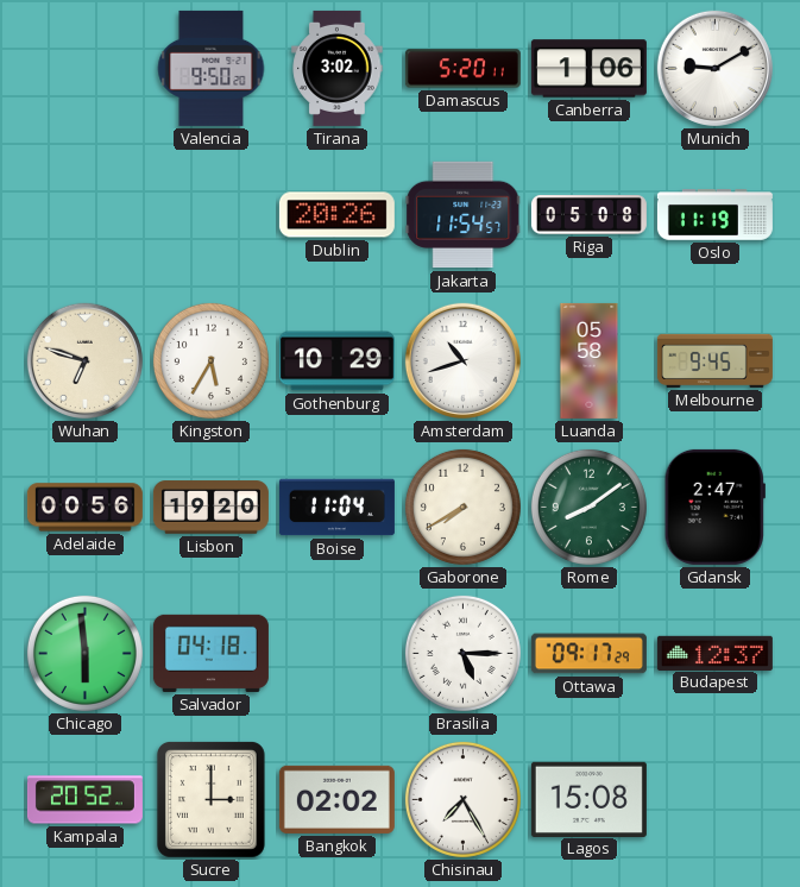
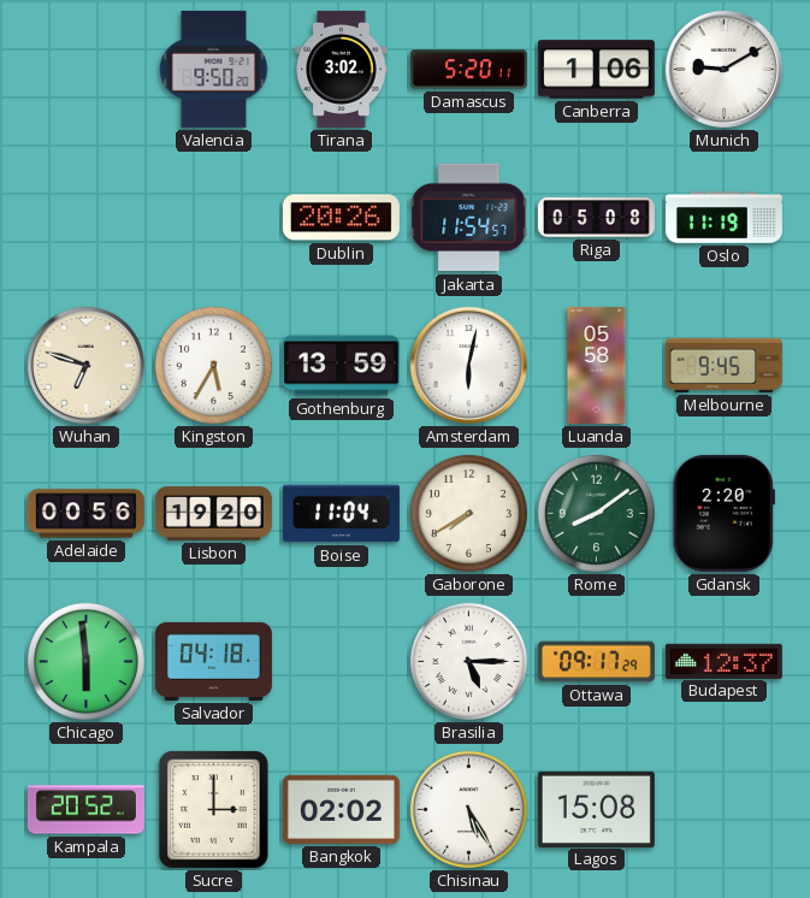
Gothenburg: 10:29 -> 13:59
Amsterdam: 10:42 -> 6:02
Gdansk: 2:47 -> 2:20
Chisinau: 7:25 -> 5:25
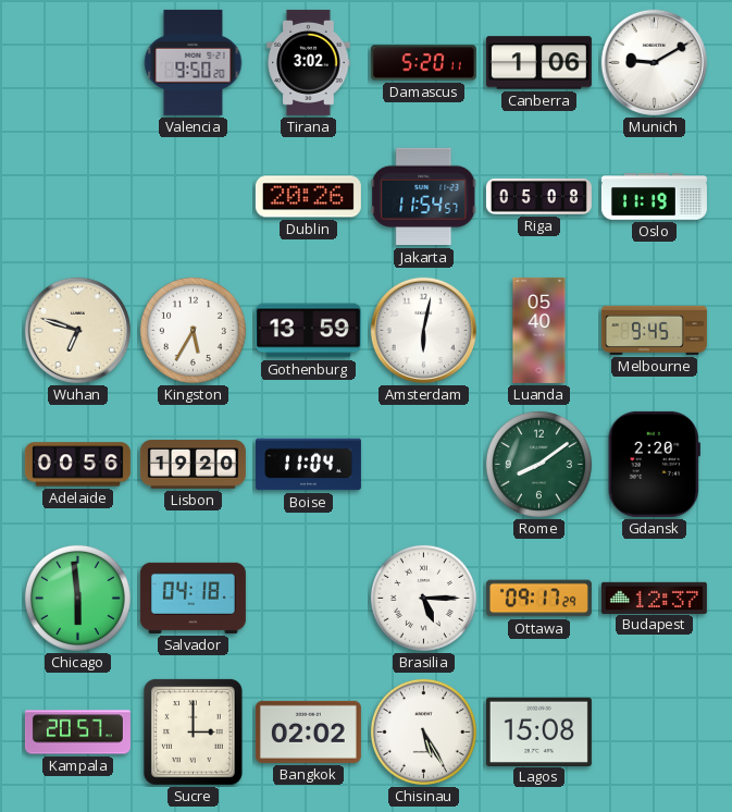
Luanda: 05:58 -> 05:40
Gaborone: 7:40 -> none
Kampala: 20:52 -> 20:57
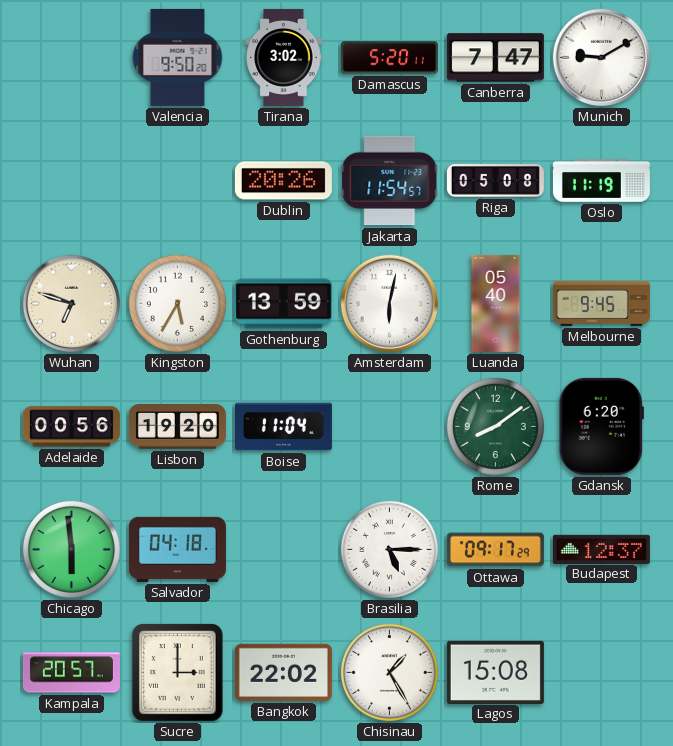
Canberra: 1:06 -> 7:47
Gdansk: 2:20 -> 6:20
Bangkok: 02:02 -> 22:02
Chisinau: 5:25 -> 1:25
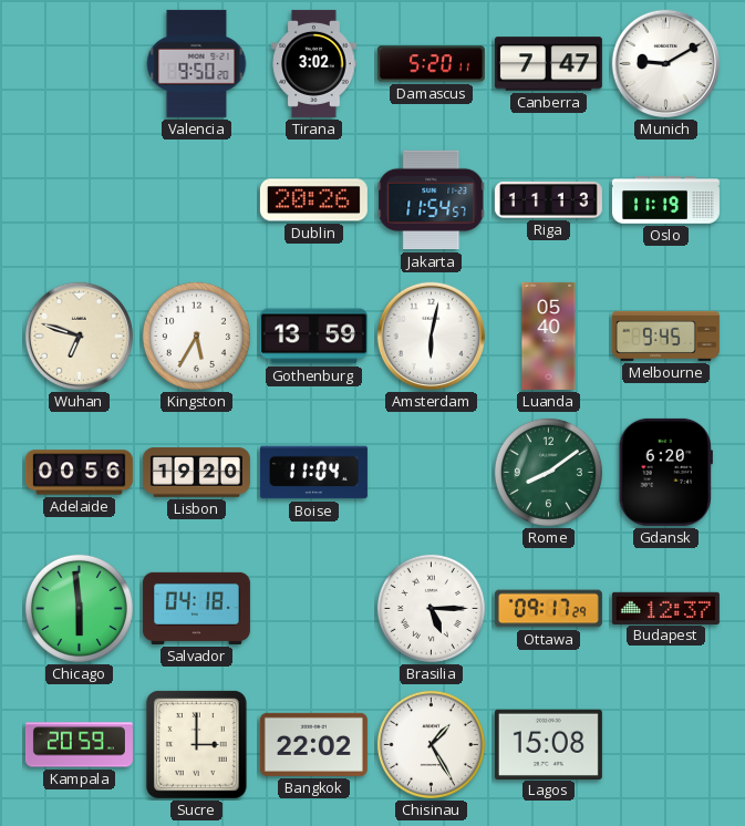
Riga: 05:08 -> 11:13
Kampala: 20:57 -> 20:59
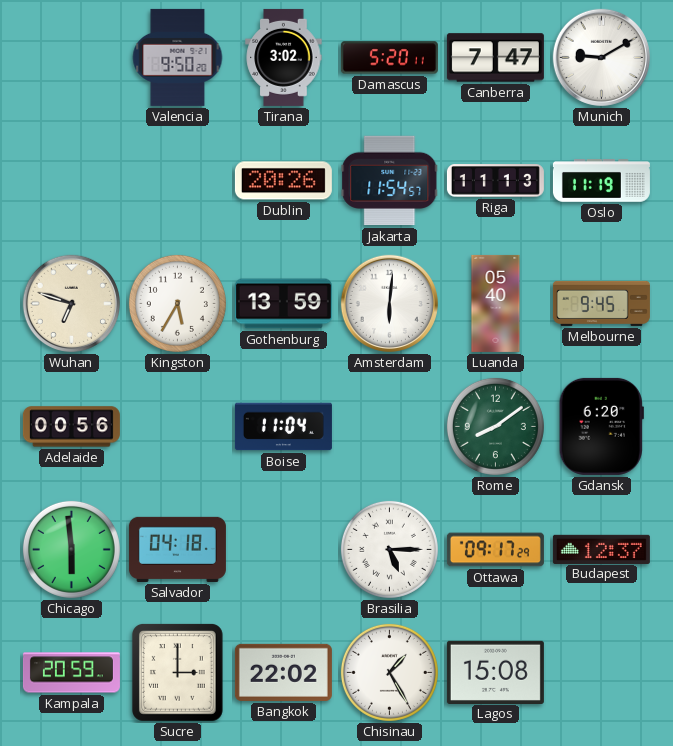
Amsterdam: 6:02 -> 6:01
Lisbon: 19:20 -> none
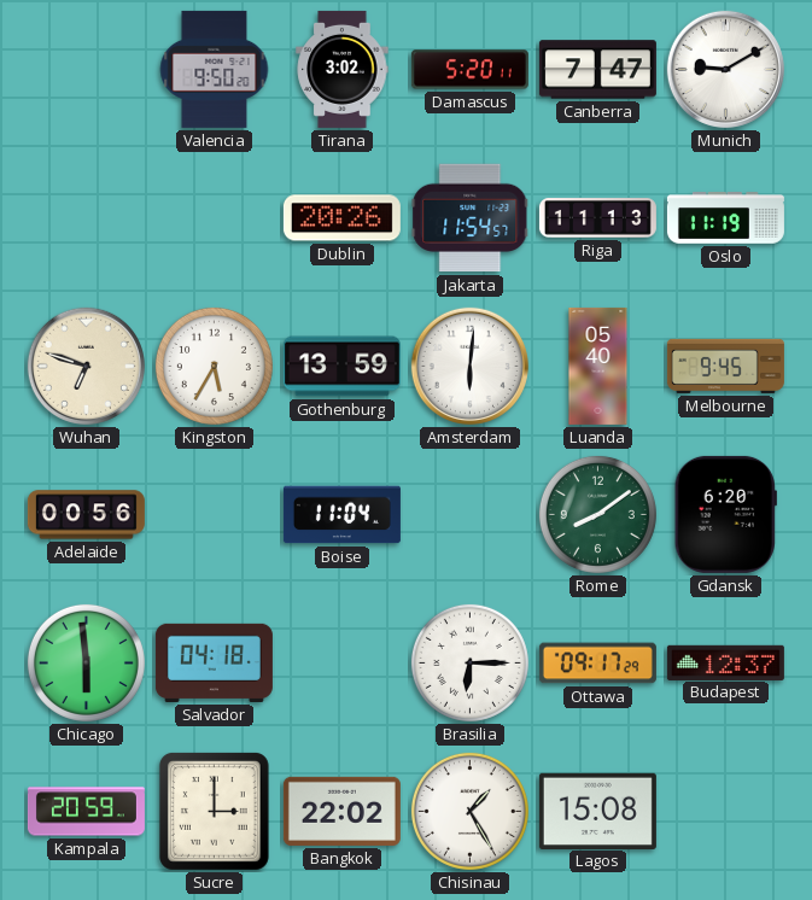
Brasilia: 5:15 -> 6:15
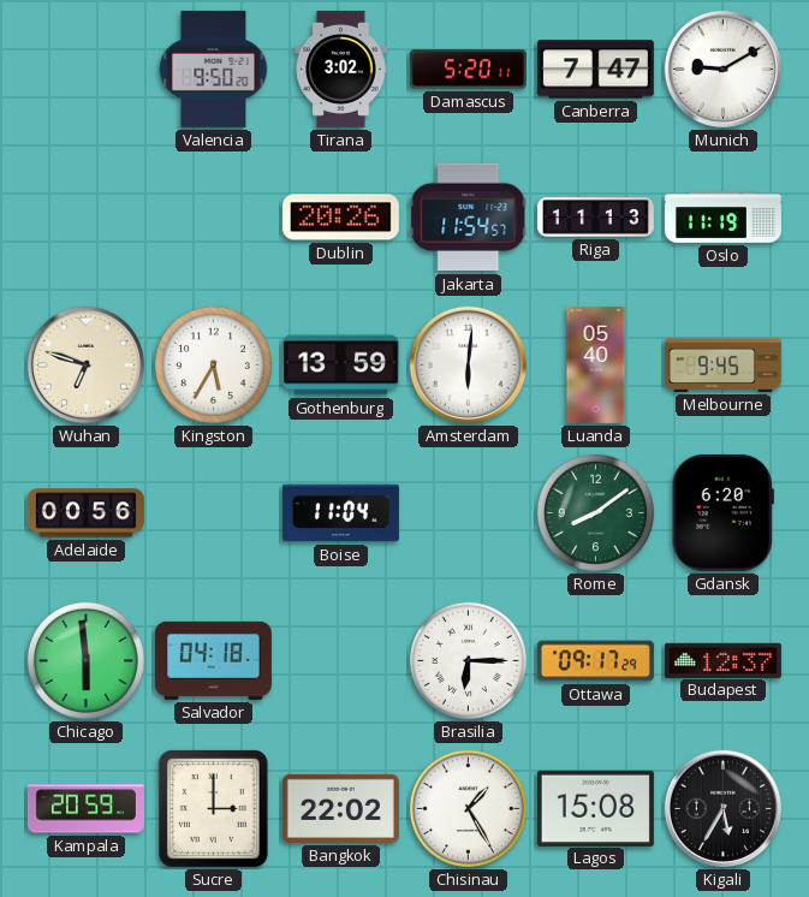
Kigali: none -> 5:35
